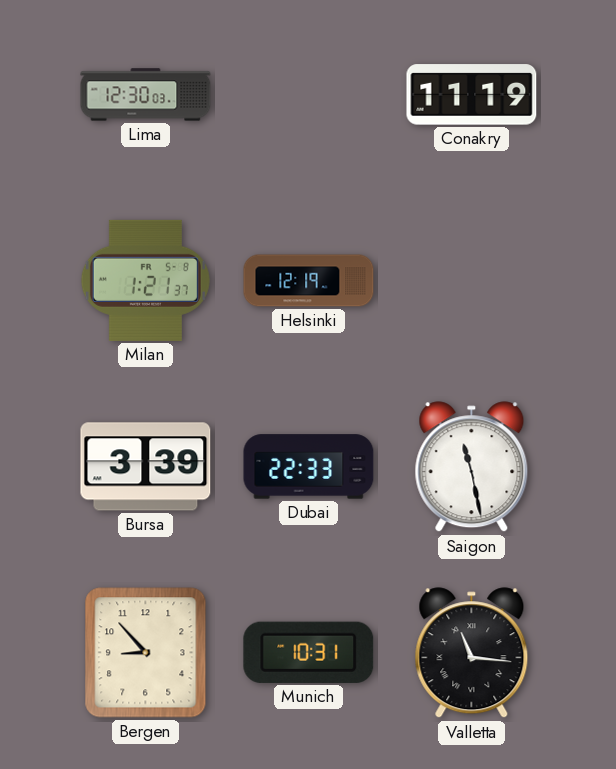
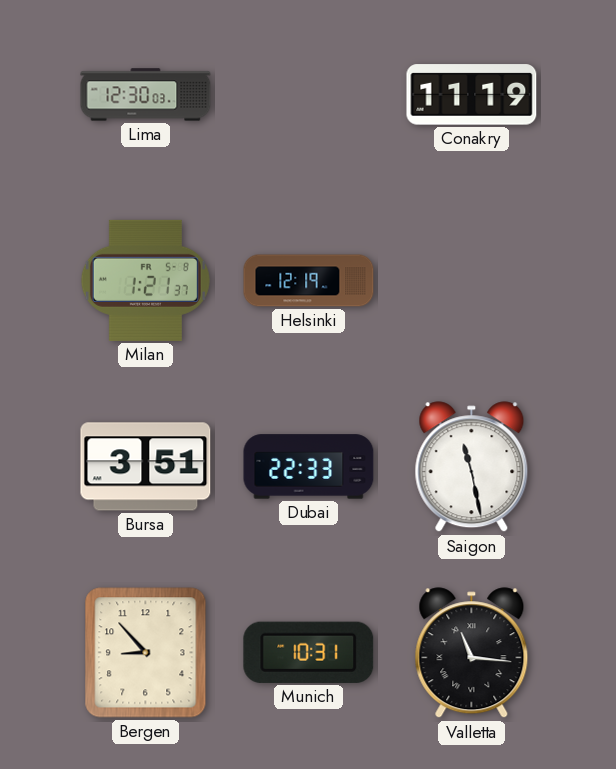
Bursa: 3:39 -> 3:51
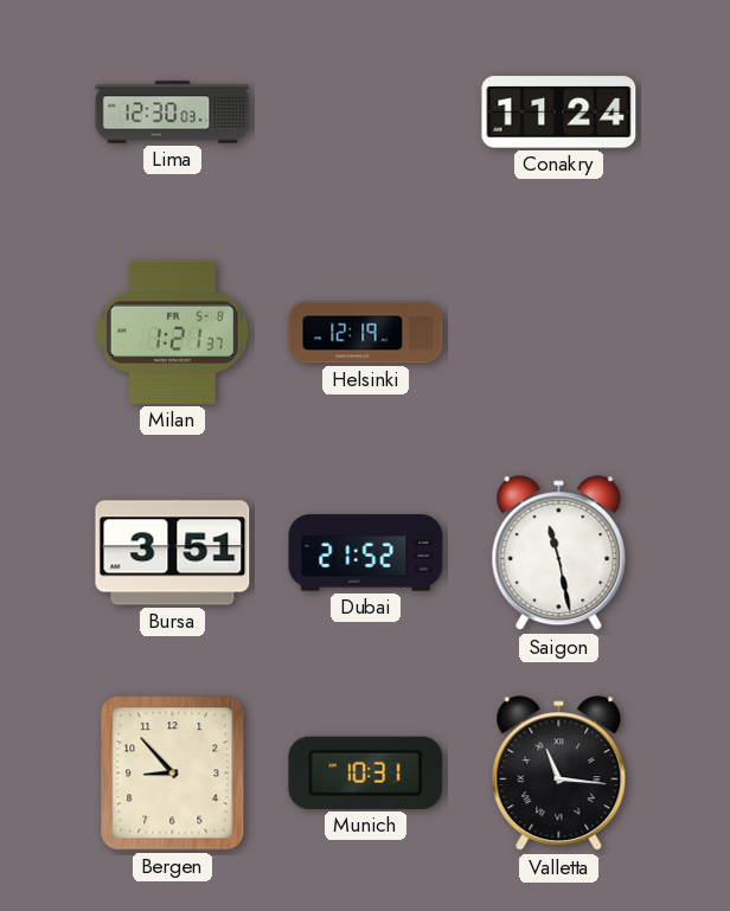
Conakry: 11:19 -> 11:24
Dubai: 22:33 -> 21:52
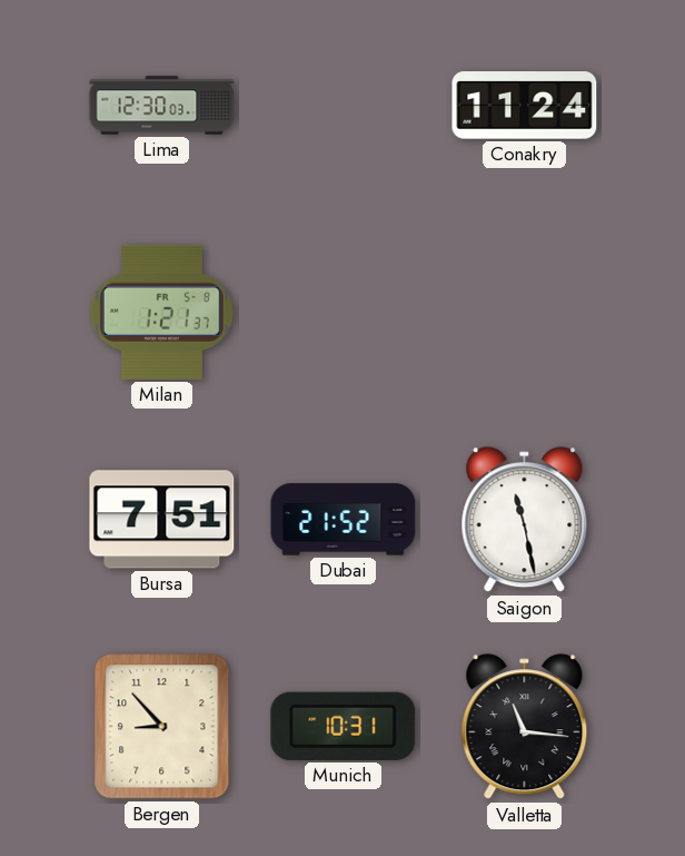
Helsinki: 12:19 -> none
Bursa: 3:51 -> 7:51
